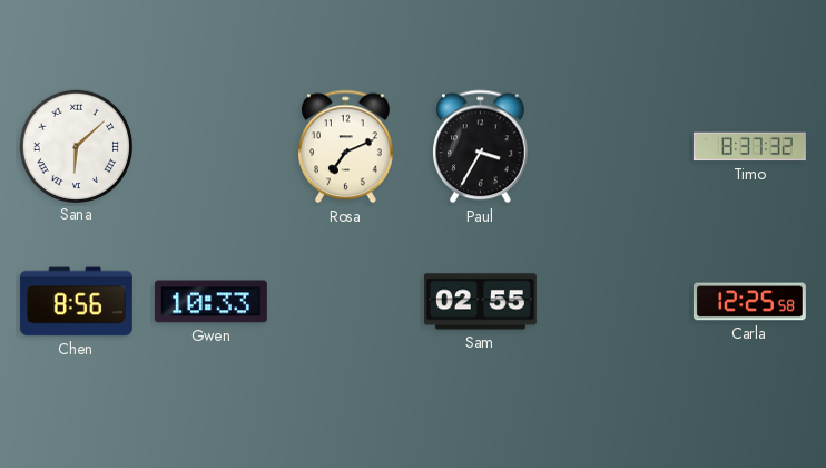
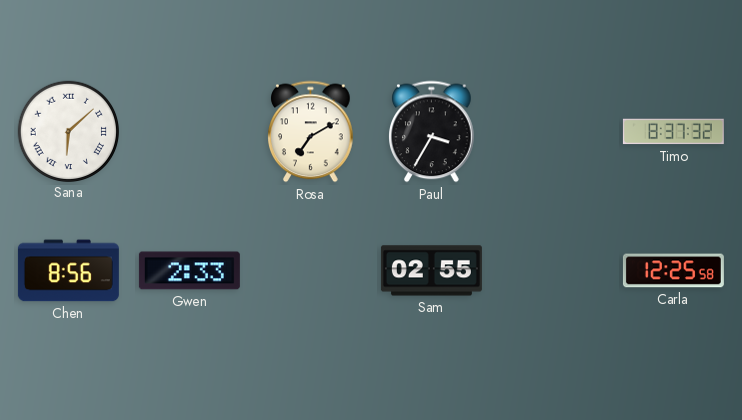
Rosa: 7:11 -> 7:10
Gwen: 10:33 -> 2:33
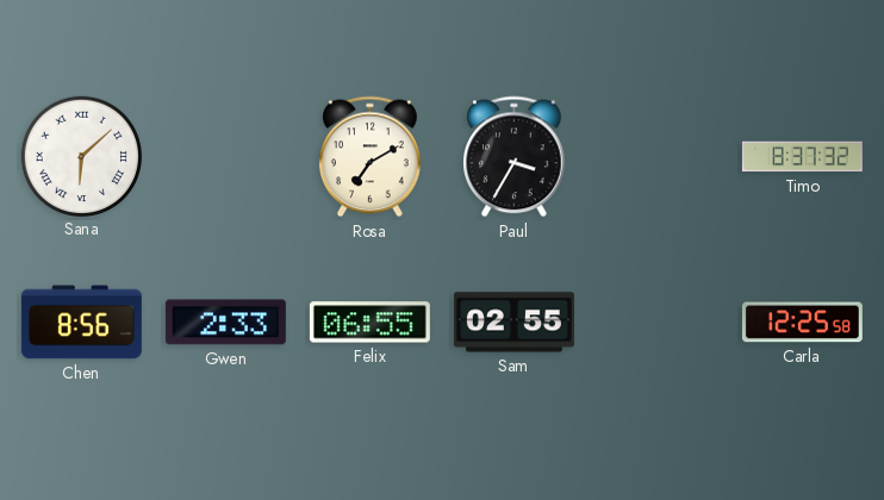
Felix: none -> 06:55
